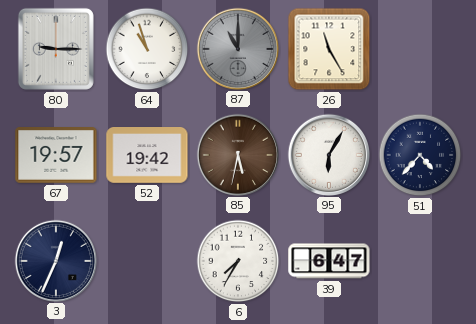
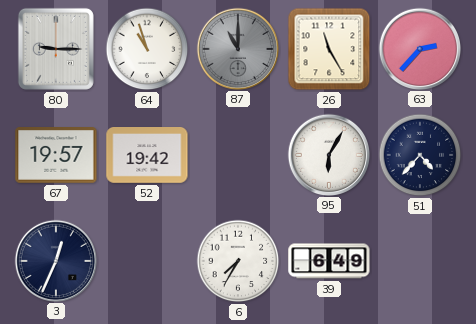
63: none -> 2:37
85: 5:32 -> none
39: 6:47 -> 6:49
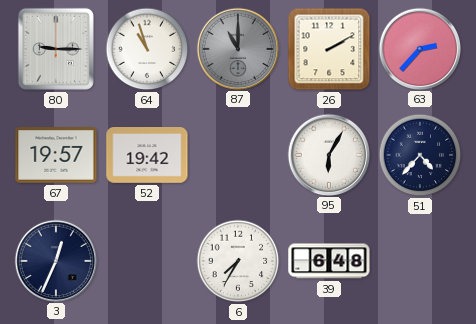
26: 11:25 -> 2:10
39: 6:49 -> 6:48
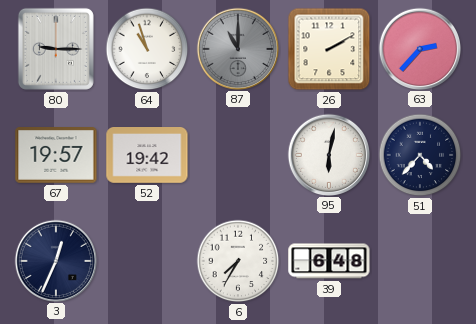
95: 6:05 -> 6:02
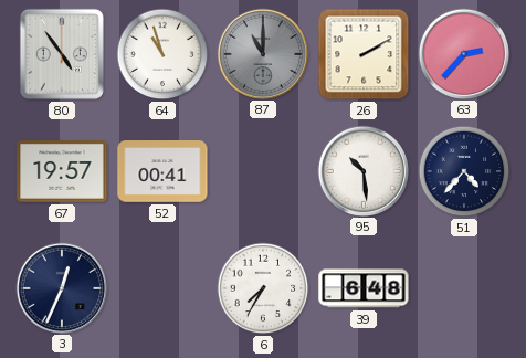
80: 9:15 -> 4:54
52: 19:42 -> 00:41
95: 6:02 -> 10:29
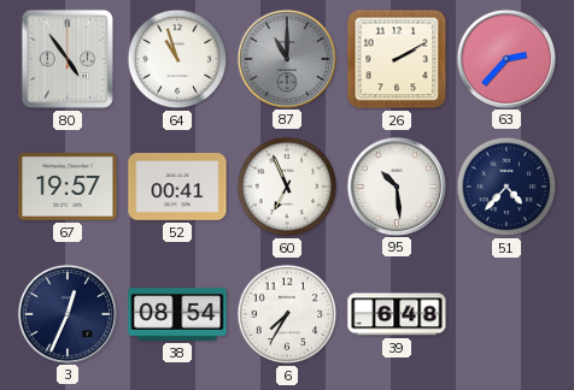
60: none -> 6:56
38: none -> 08:54
